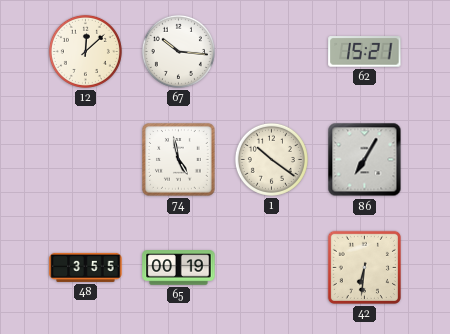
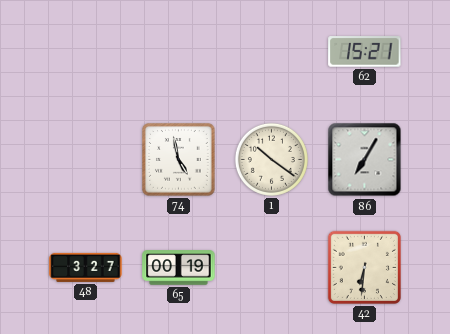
12: 12:08 -> none
67: 10:16 -> none
48: 3:55 -> 3:27
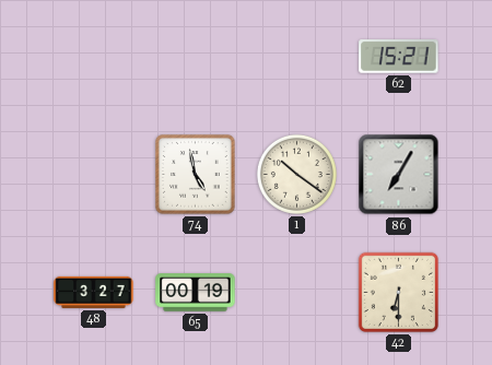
42: 6:31 -> 6:30
